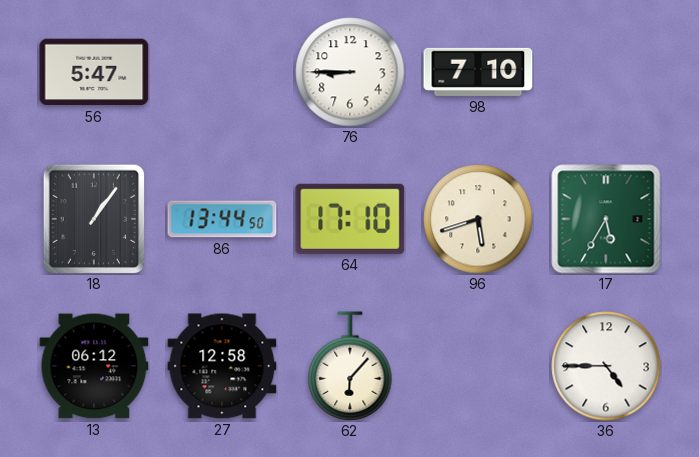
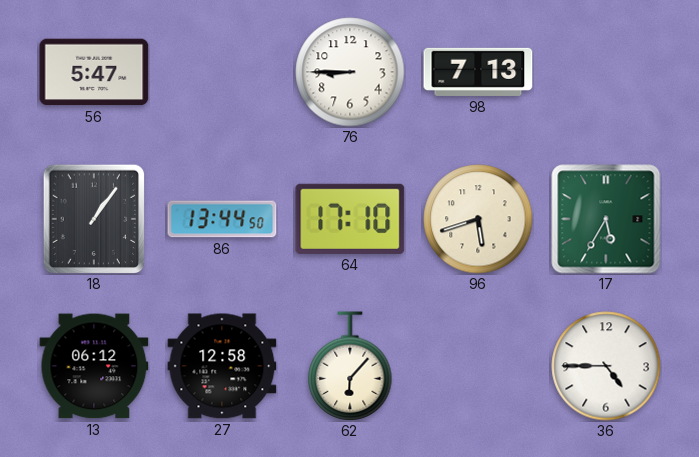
98: 7:10 -> 7:13
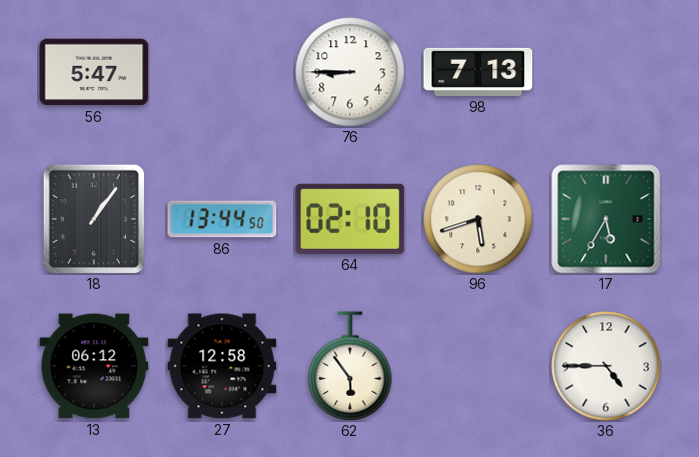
64: 17:10 -> 02:10
62: 6:07 -> 5:54
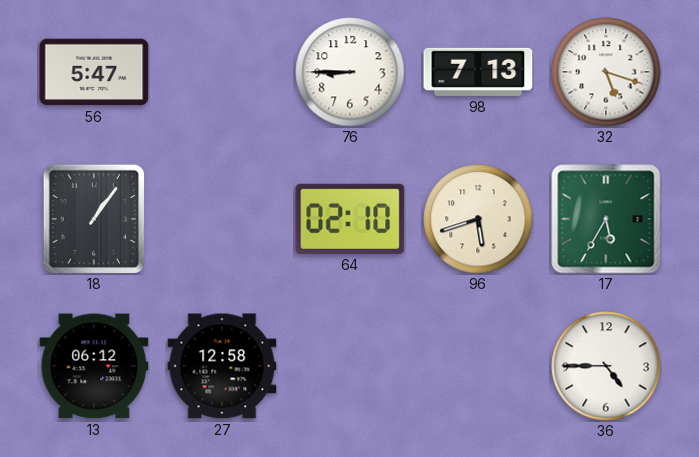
32: none -> 5:18
86: 13:44 -> none
62: 5:54 -> none
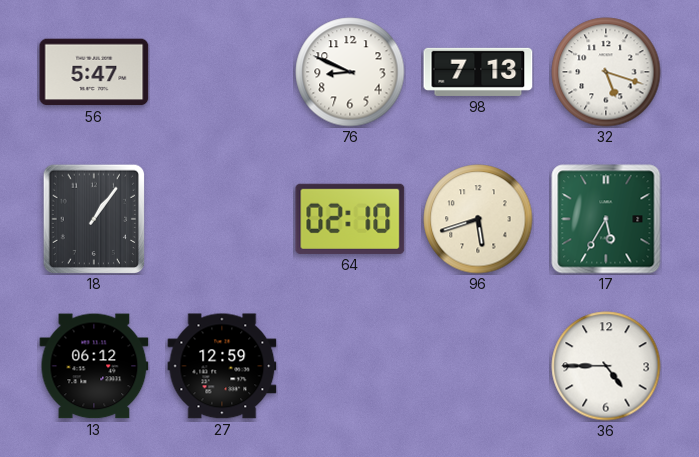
76: 8:45 -> 8:49
27: 12:58 -> 12:59
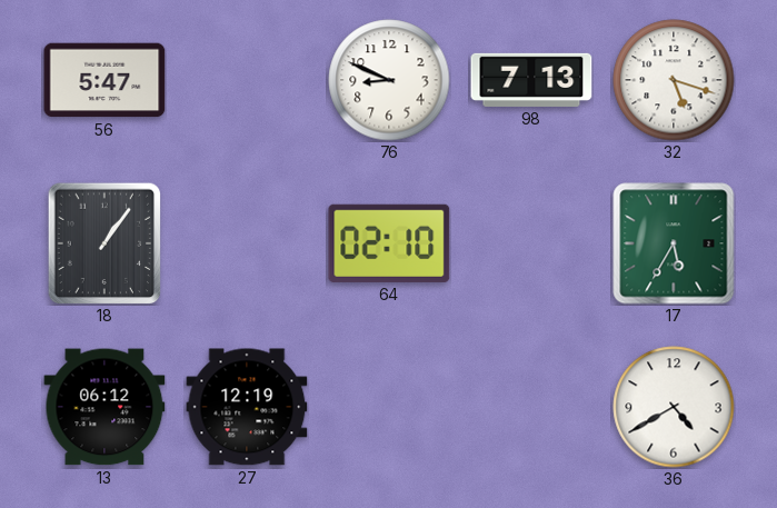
96: 5:42 -> none
27: 12:59 -> 12:19
36: 4:45 -> 4:40
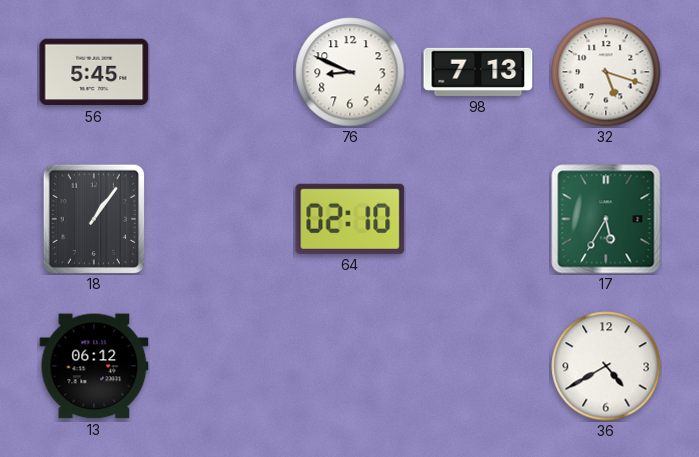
56: 5:47 -> 5:45
27: 12:19 -> none
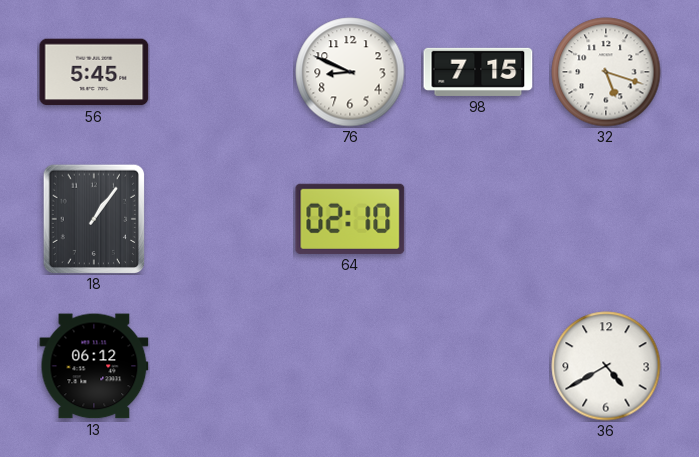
98: 7:13 -> 7:15
17: 5:35 -> none
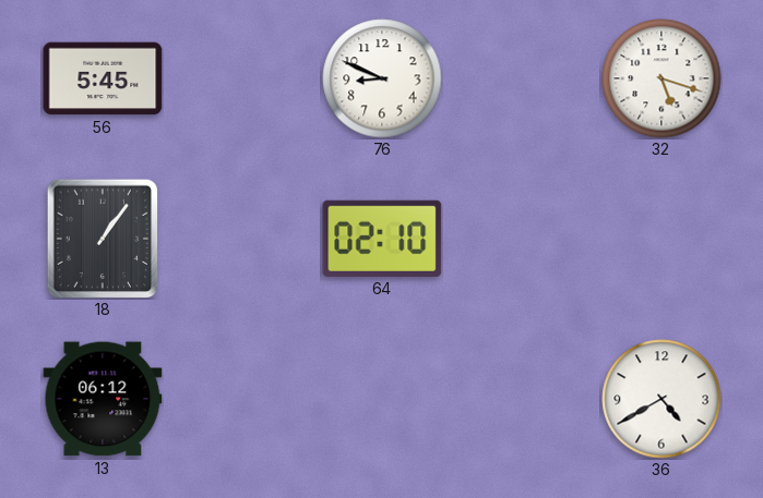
98: 7:15 -> none
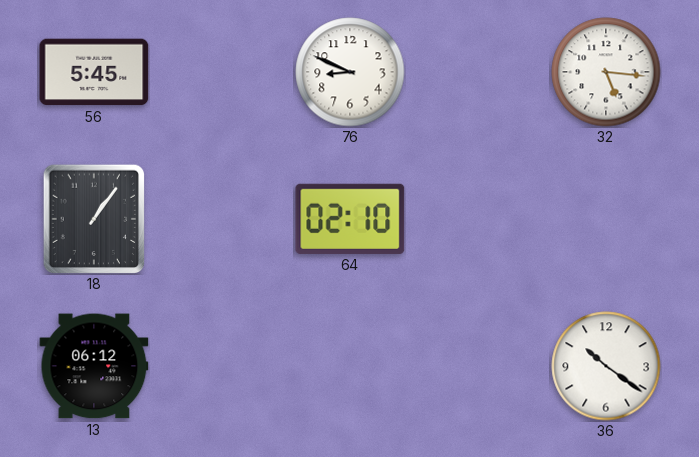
32: 5:18 -> 5:16
36: 4:40 -> 10:21
